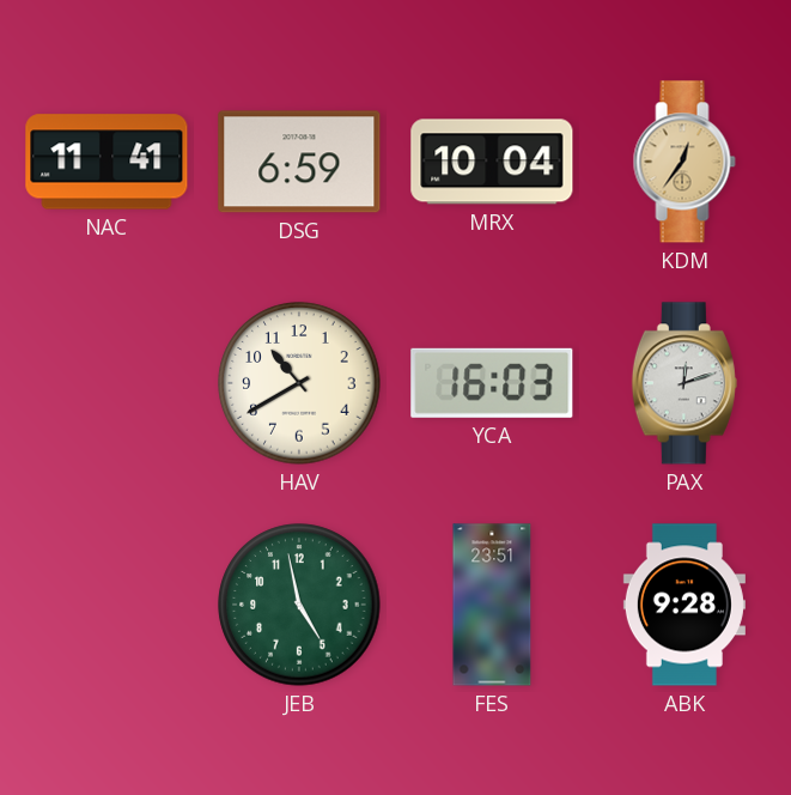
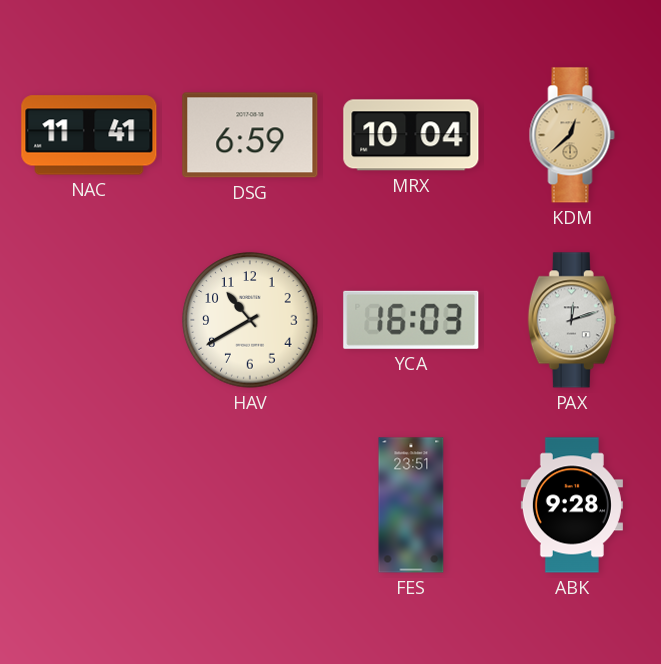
KDM: 12:36 -> 12:38
JEB: 4:58 -> none
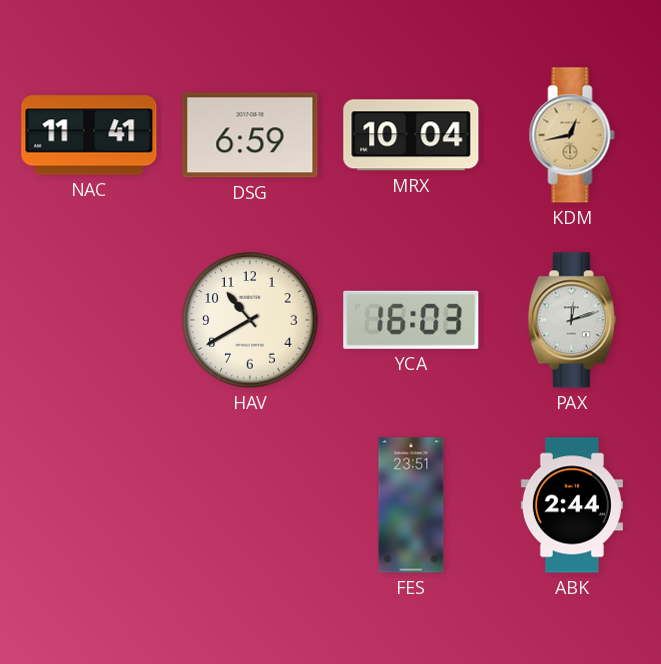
KDM: 12:38 -> 12:43
ABK: 9:28 -> 2:44
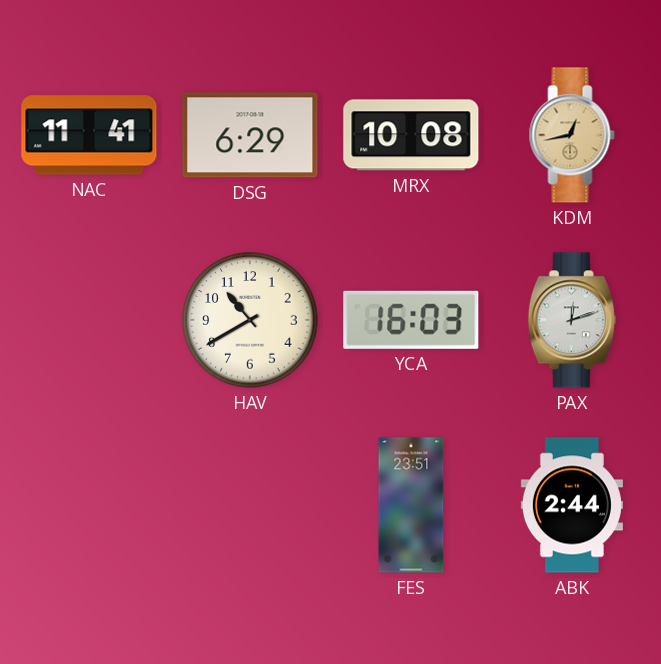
DSG: 6:59 -> 6:29
MRX: 10:04 -> 10:08
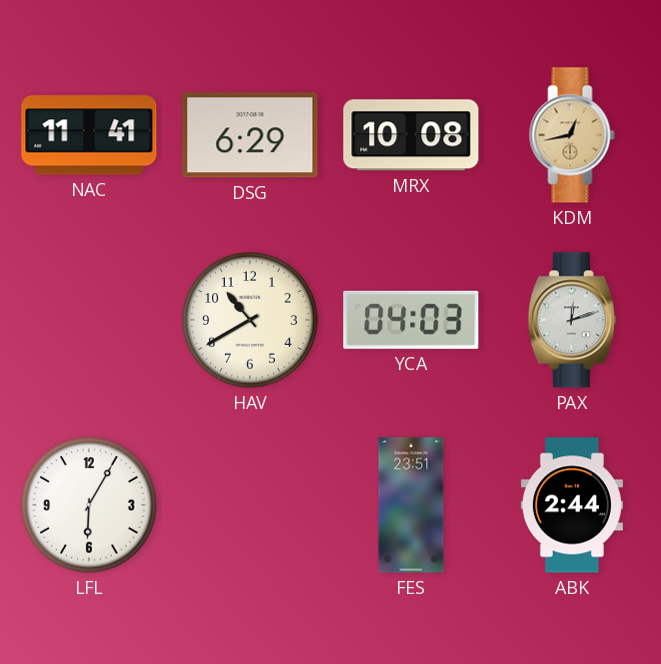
YCA: 16:03 -> 04:03
LFL: none -> 6:05
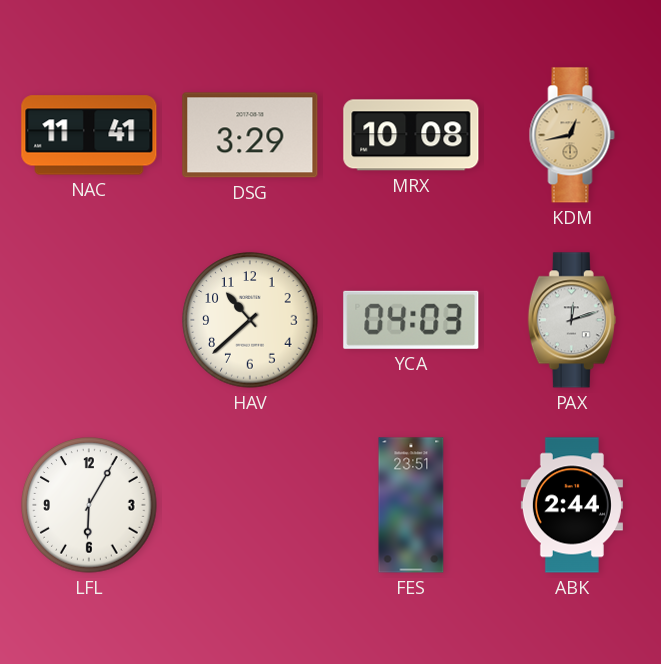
DSG: 6:29 -> 3:29
HAV: 10:40 -> 10:38
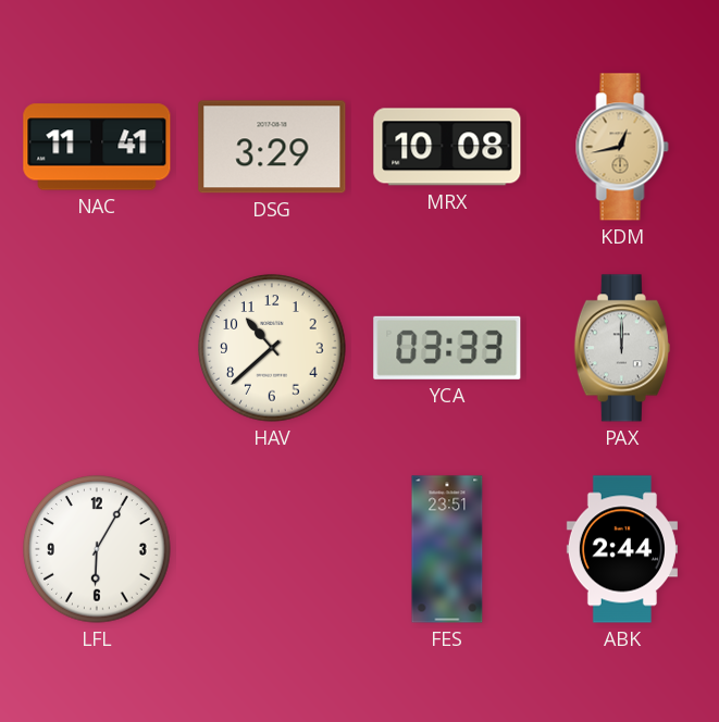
YCA: 04:03 -> 03:33
PAX: 12:12 -> 12:00
